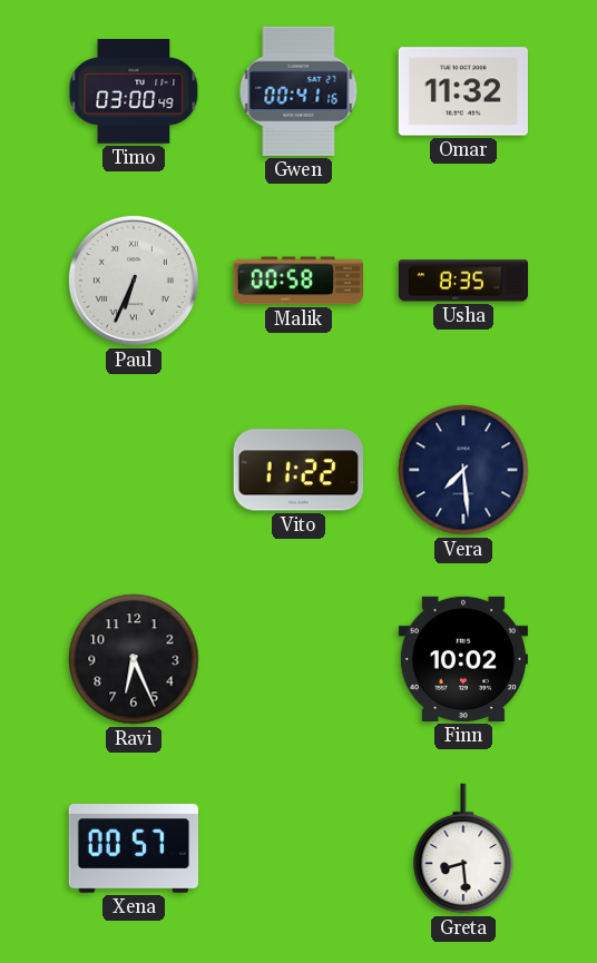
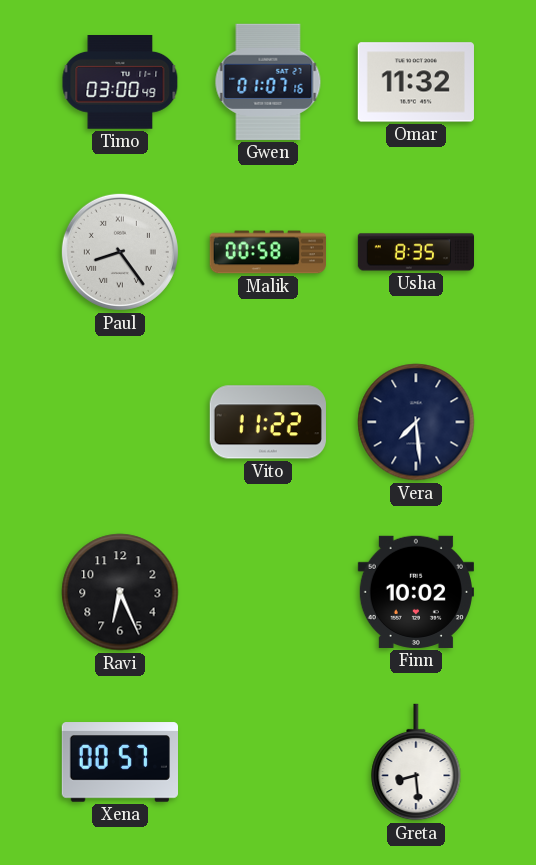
Gwen: 00:41 -> 01:07
Paul: 6:34 -> 8:24
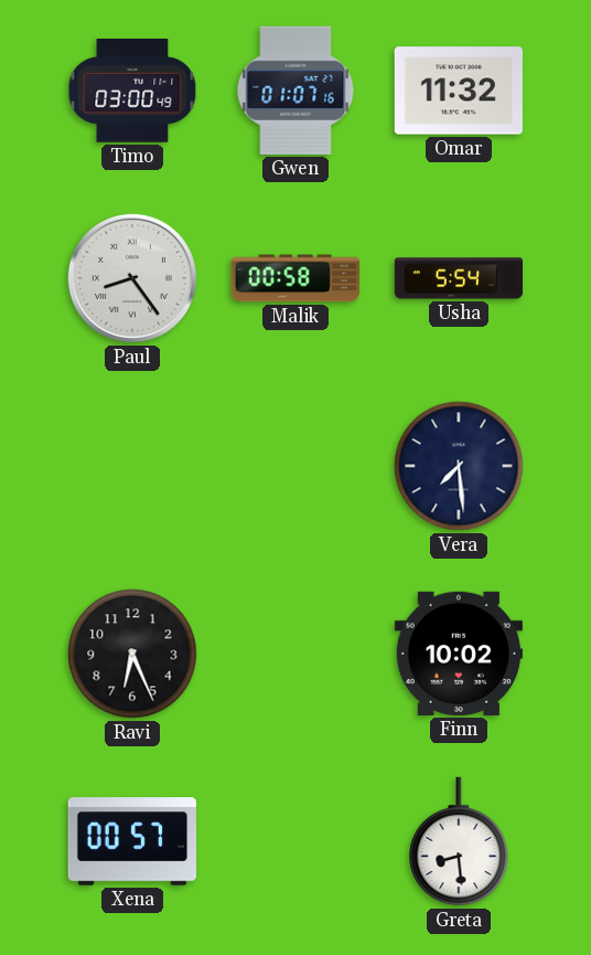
Usha: 8:35 -> 5:54
Vito: 11:22 -> none
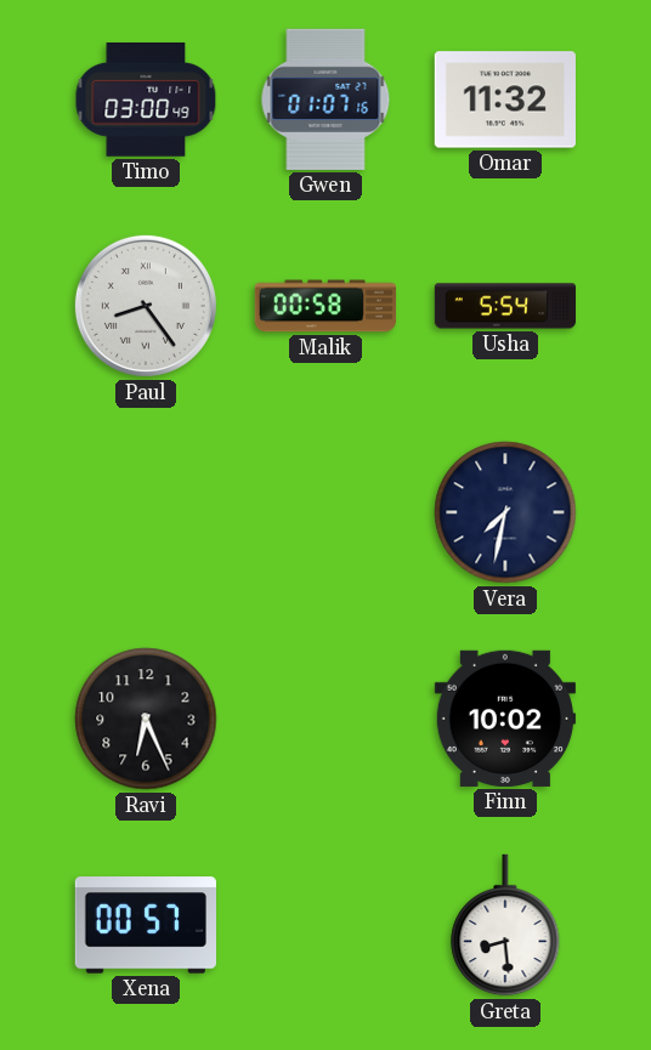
Vera: 7:29 -> 7:32
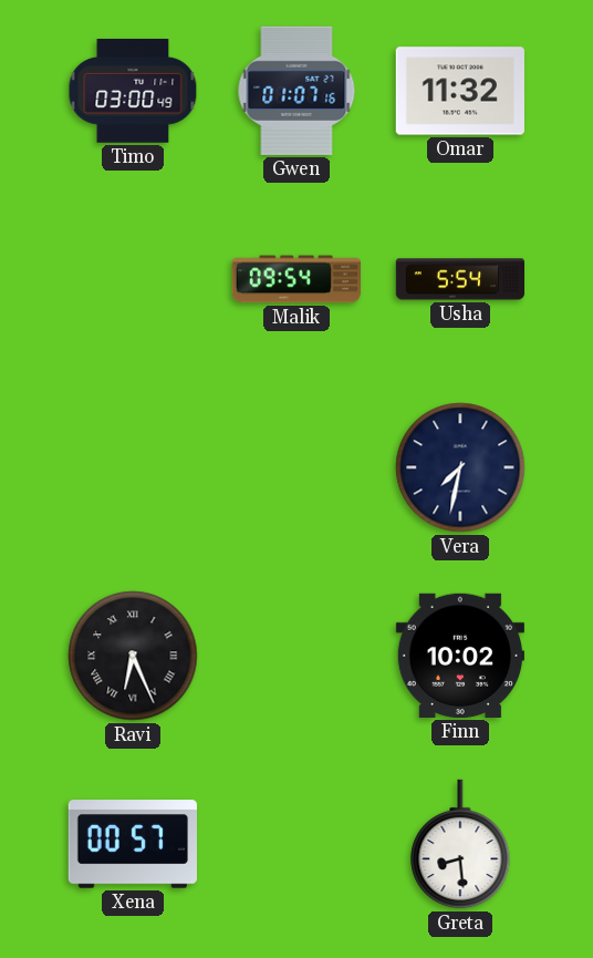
Paul: 8:24 -> none
Malik: 00:58 -> 09:54
Ravi numerals: Arabic -> Roman
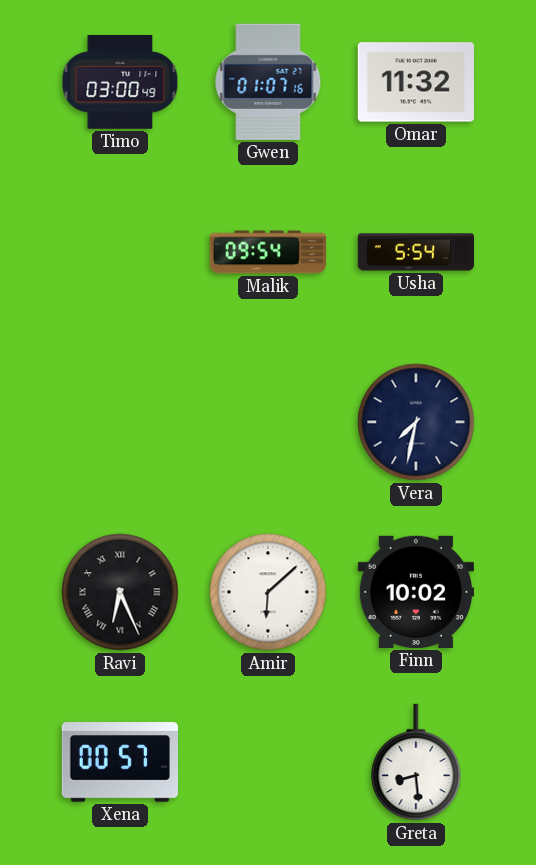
Amir: none -> 6:08
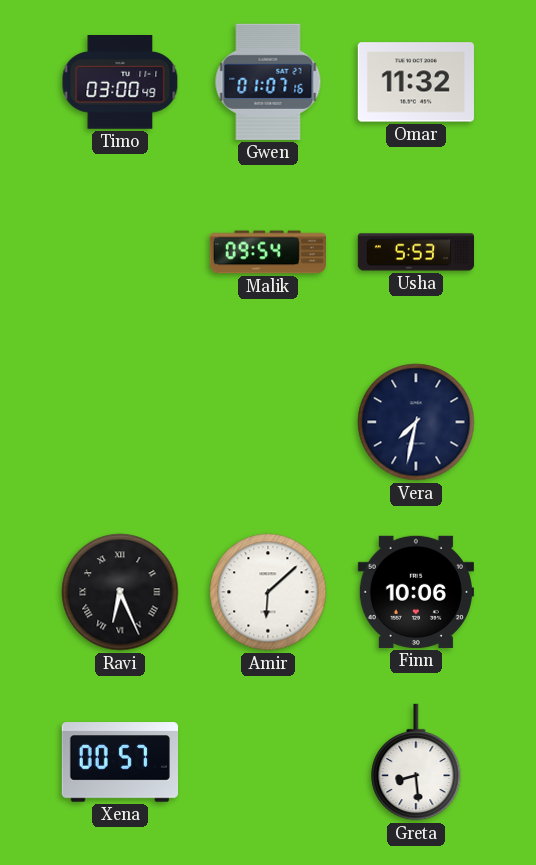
Usha: 5:54 -> 5:53
Finn: 10:02 -> 10:06
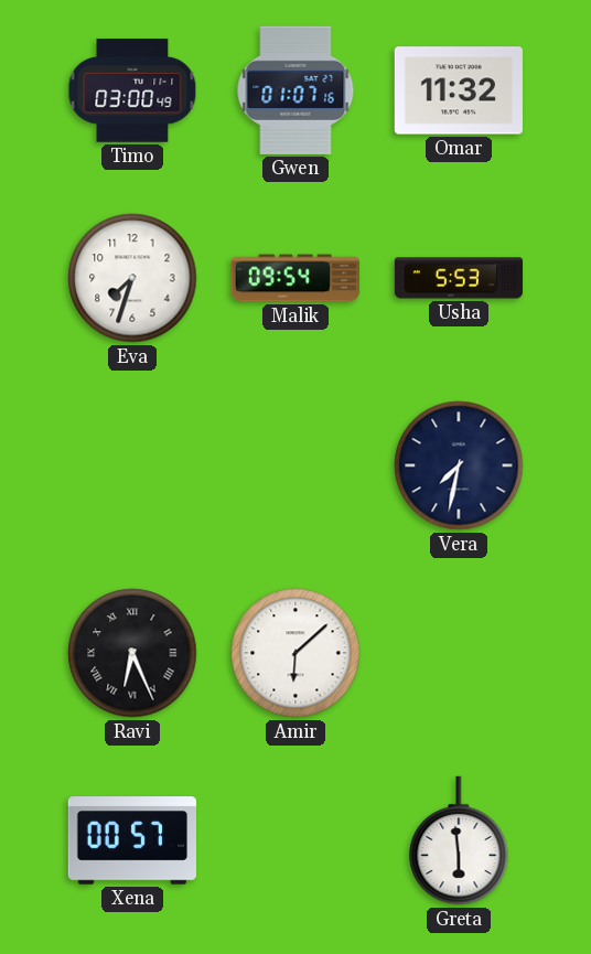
Eva: none -> 7:33
Finn: 10:06 -> none
Greta: 8:29 -> 5:59
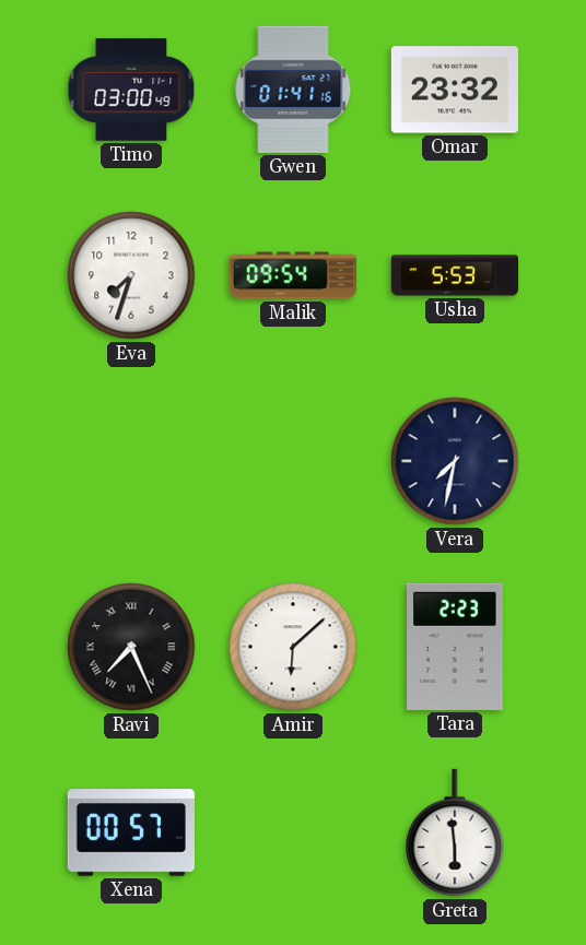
Gwen: 01:07 -> 01:41
Omar: 11:32 -> 23:32
Ravi: 6:26 -> 7:26
Tara: none -> 2:23
